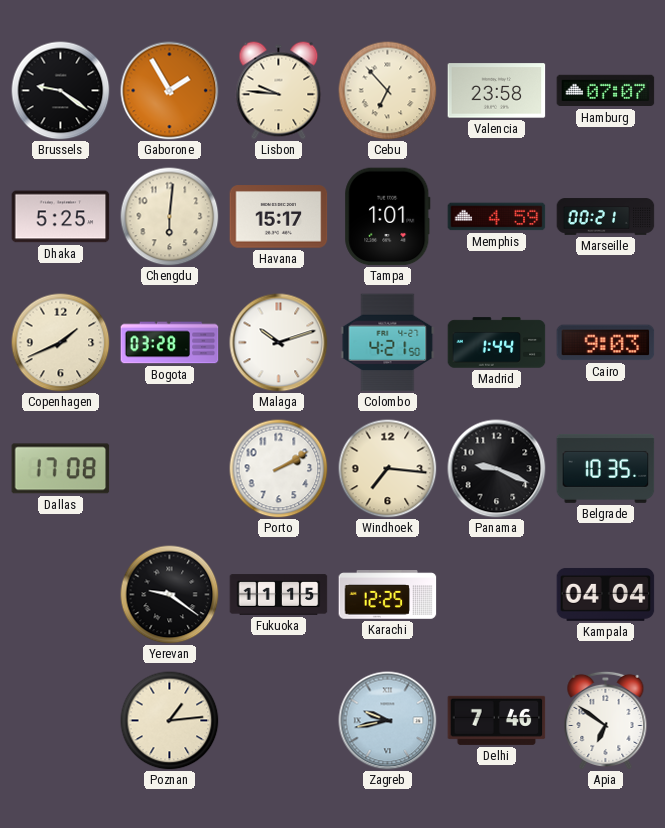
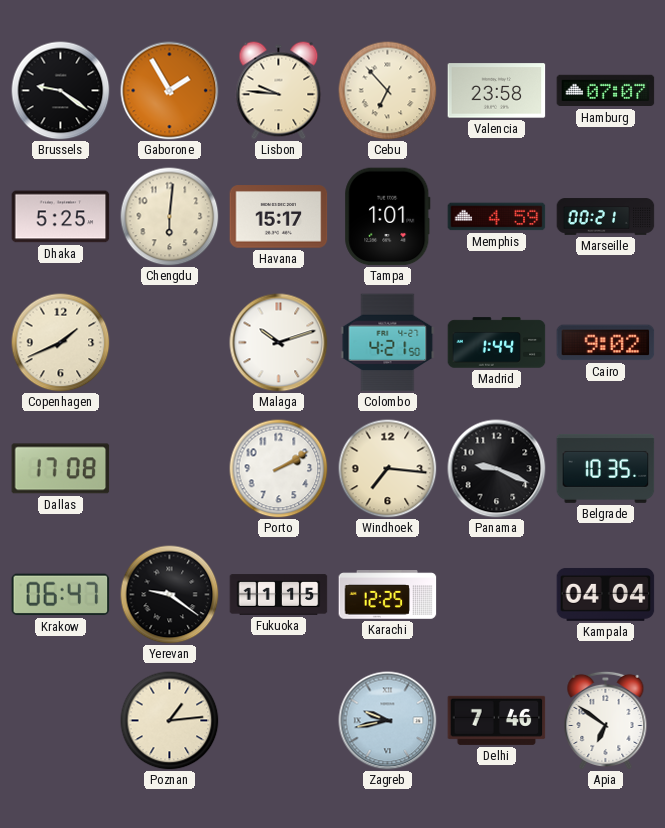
Bogota: 03:28 -> none
Cairo: 9:03 -> 9:02
Krakow: none -> 06:47
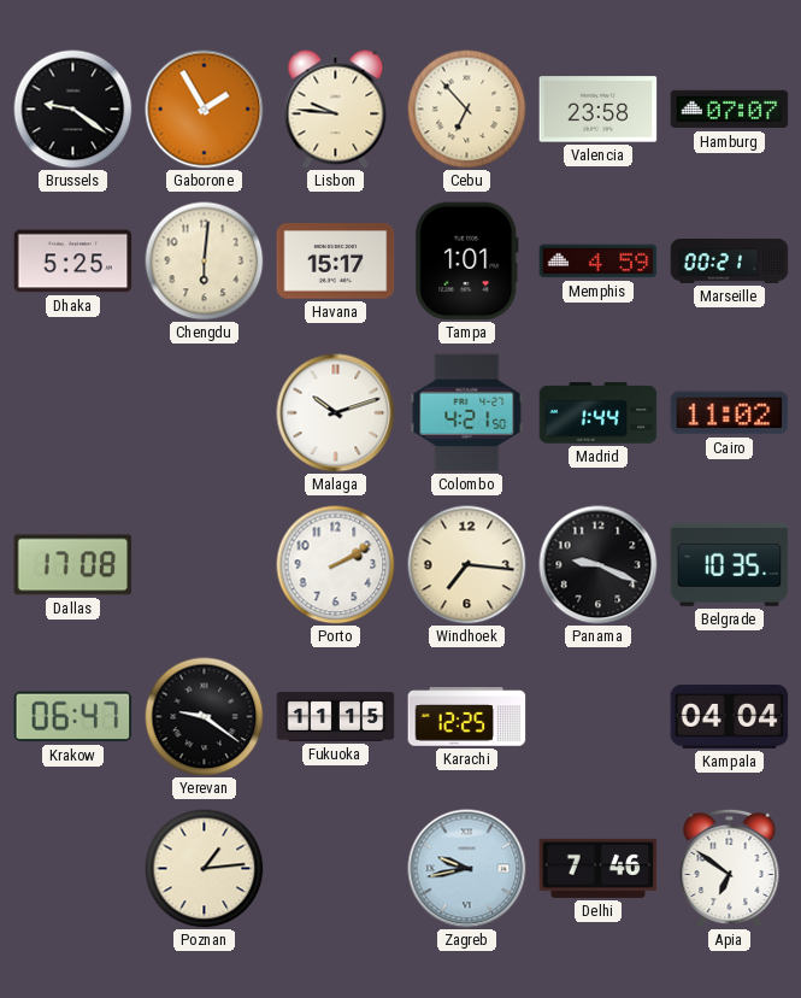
Copenhagen: 1:41 -> none
Cairo: 9:02 -> 11:02
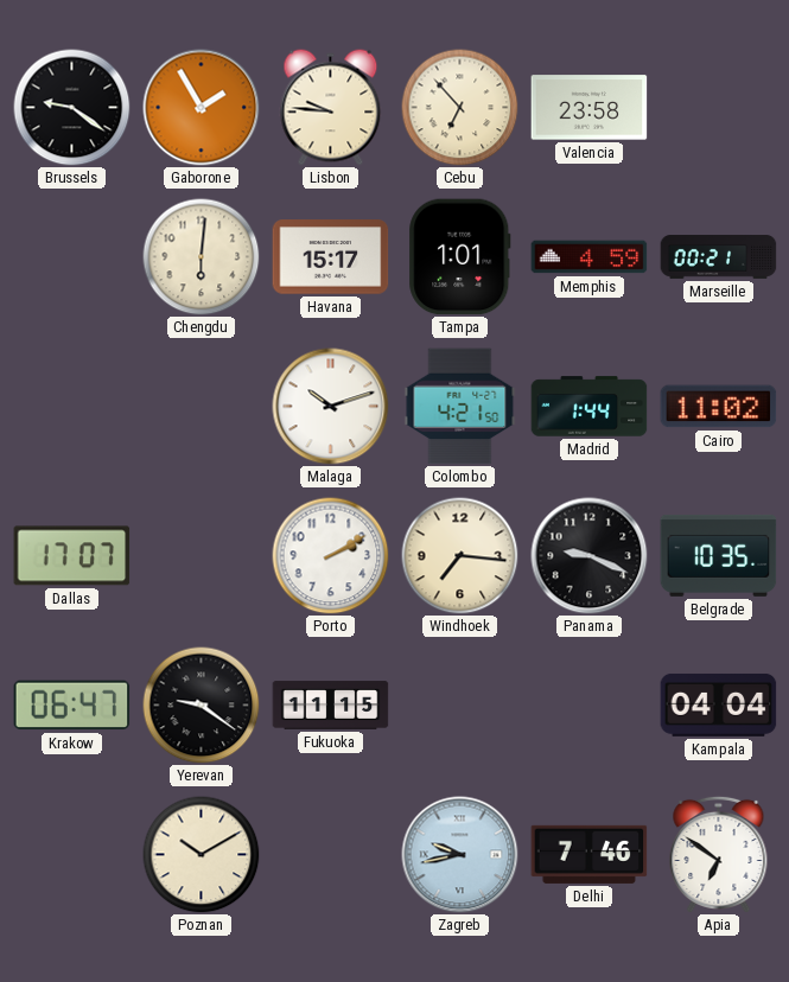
Hamburg: 07:07 -> none
Dhaka: 5:25 -> none
Dallas: 17:08 -> 17:07
Karachi: 12:25 -> none
Poznan: 1:14 -> 10:10
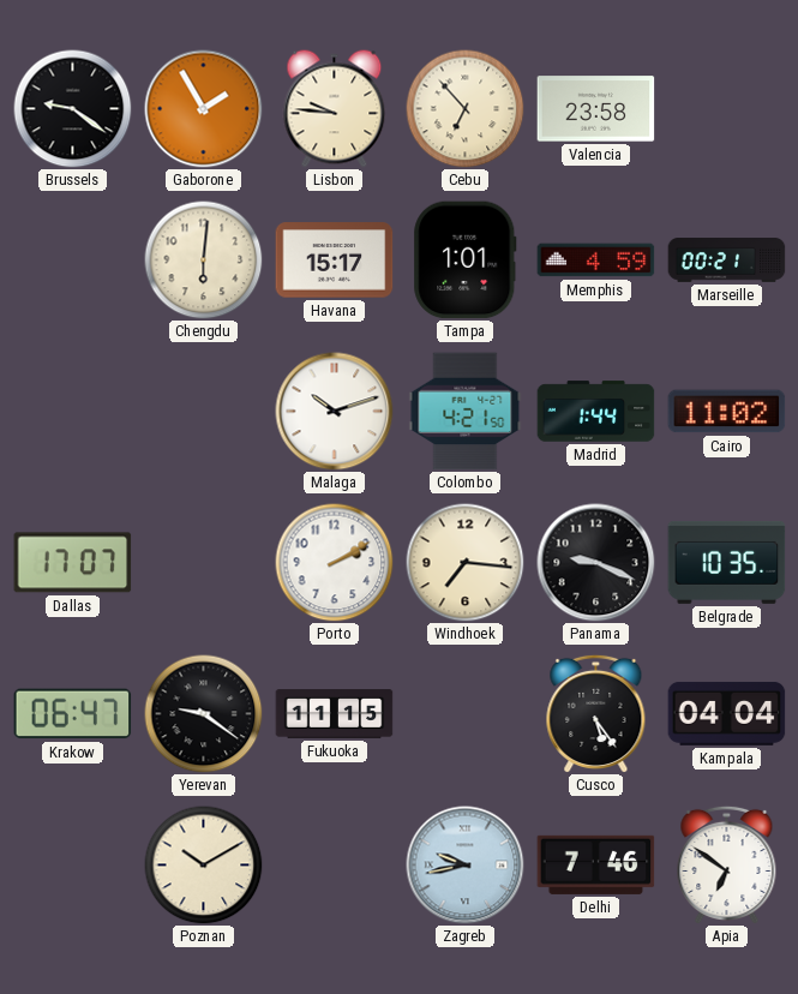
Cusco: none -> 5:24
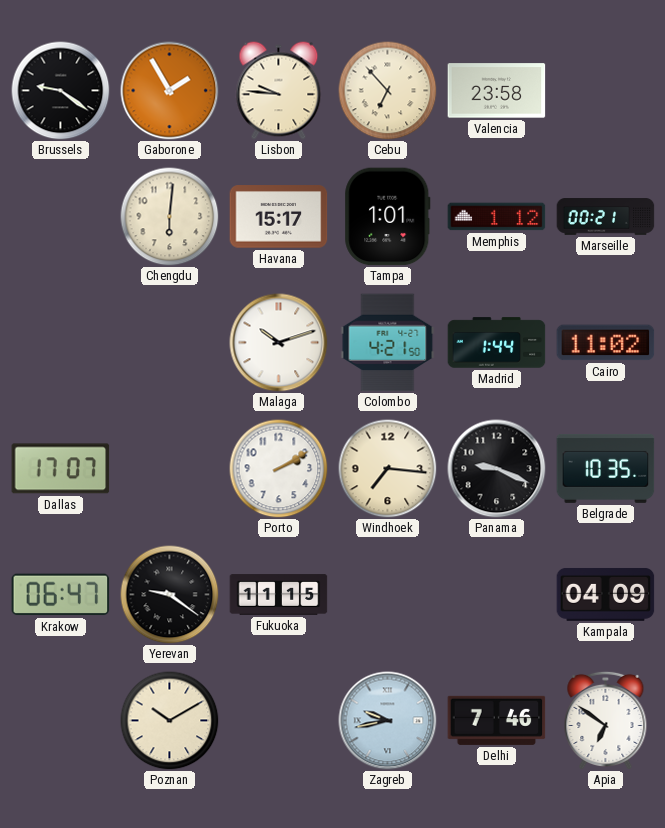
Memphis: 4:59 -> 1:12
Cusco: 5:24 -> none
Kampala: 04:04 -> 04:09
